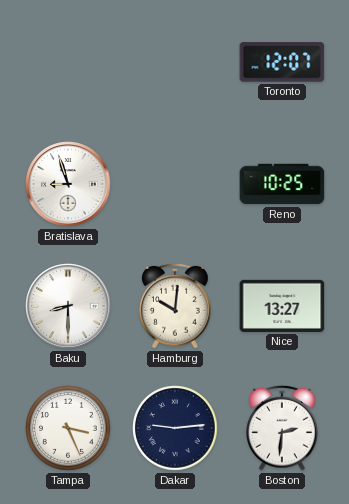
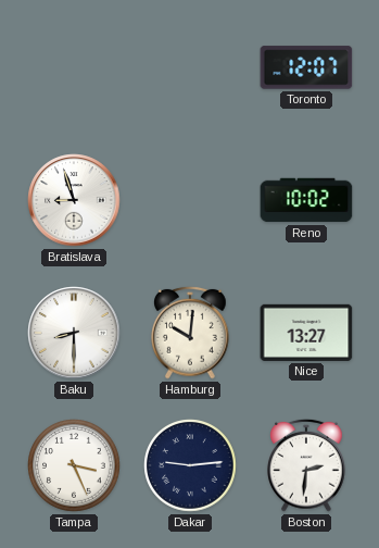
Reno: 10:25 -> 10:02
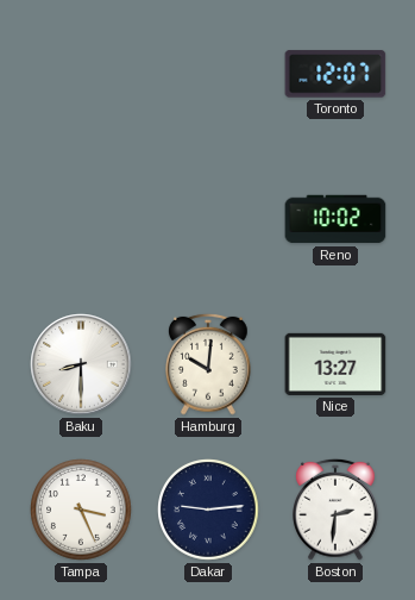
Bratislava: 8:57 -> none
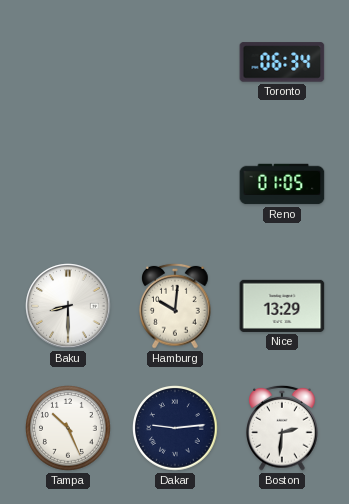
Toronto: 12:07 -> 06:34
Reno: 10:02 -> 01:05
Nice: 13:27 -> 13:29
Tampa: 3:26 -> 10:26
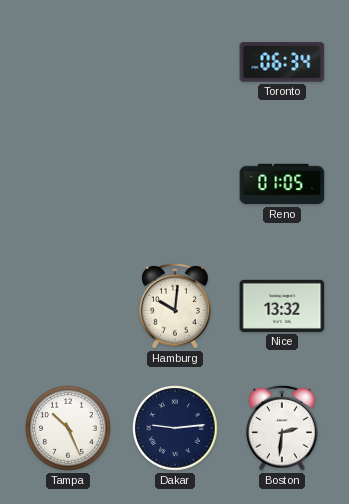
Baku: 8:30 -> none
Nice: 13:29 -> 13:32
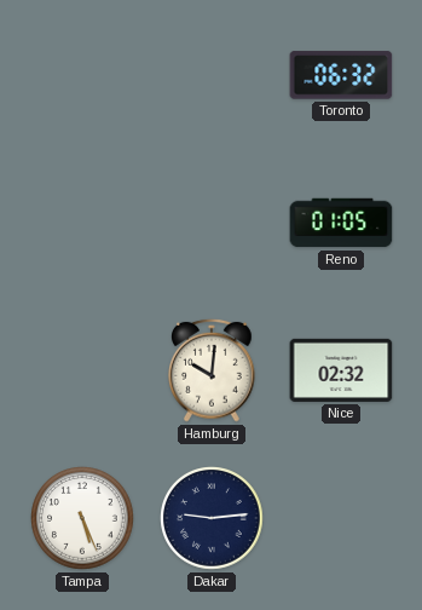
Toronto: 06:34 -> 06:32
Nice: 13:32 -> 02:32
Tampa: 10:26 -> 5:26
Boston: 2:31 -> none
